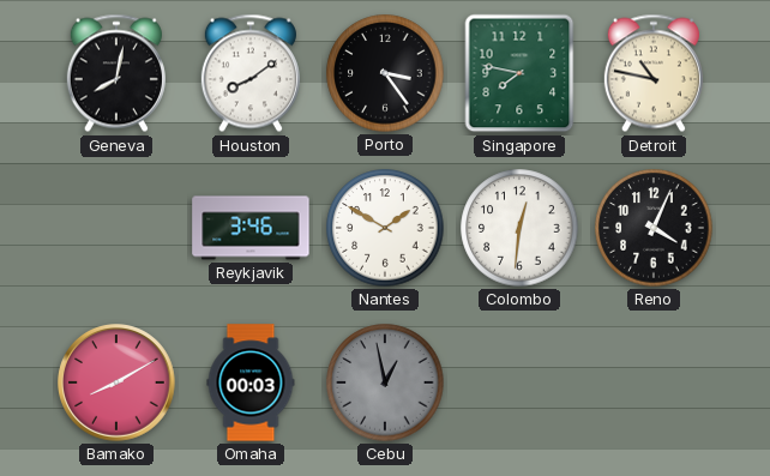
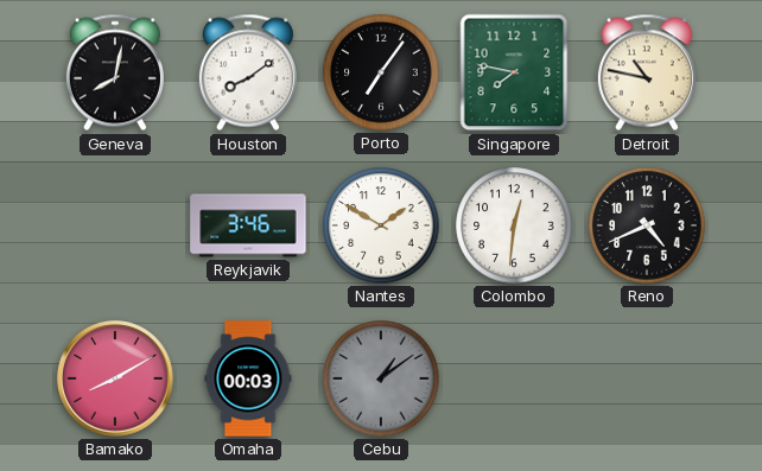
Porto: 3:24 -> 7:06
Reno: 4:04 -> 4:41
Cebu: 12:58 -> 1:09
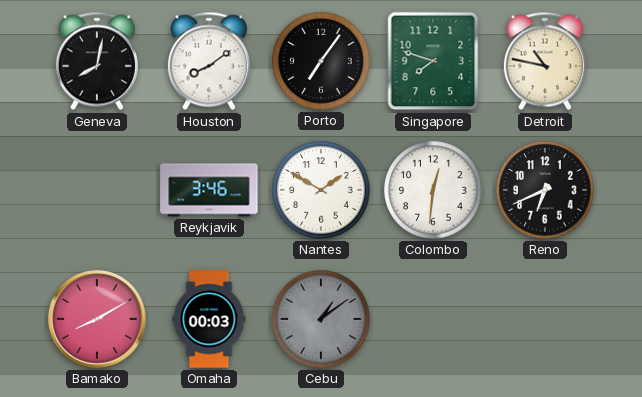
Singapore: 7:47 -> 7:48
Reno: 4:41 -> 6:41
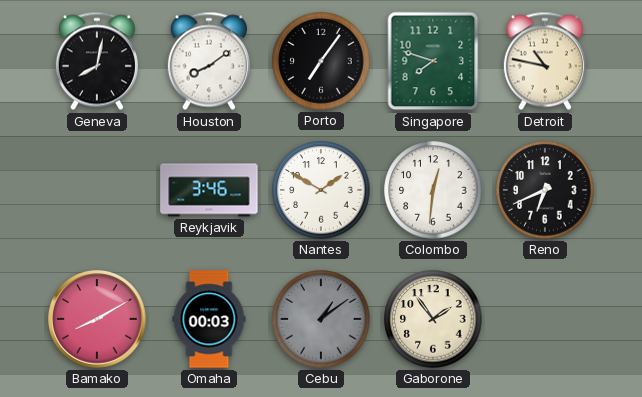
Gaborone: none -> 1:54
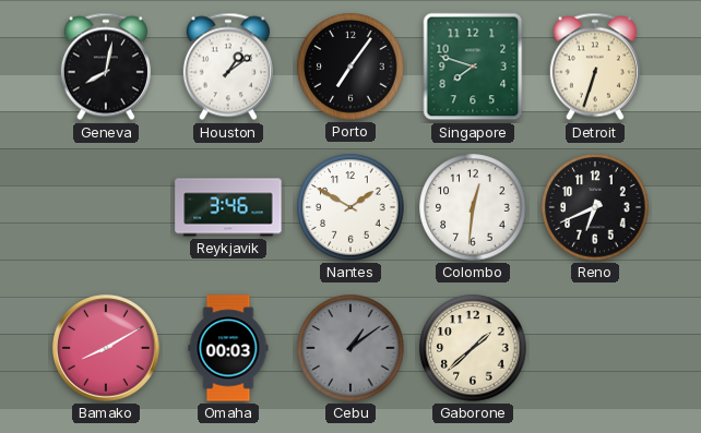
Houston: 8:09 -> 1:09
Detroit: 10:47 -> 6:33
Gaborone: 1:54 -> 1:38
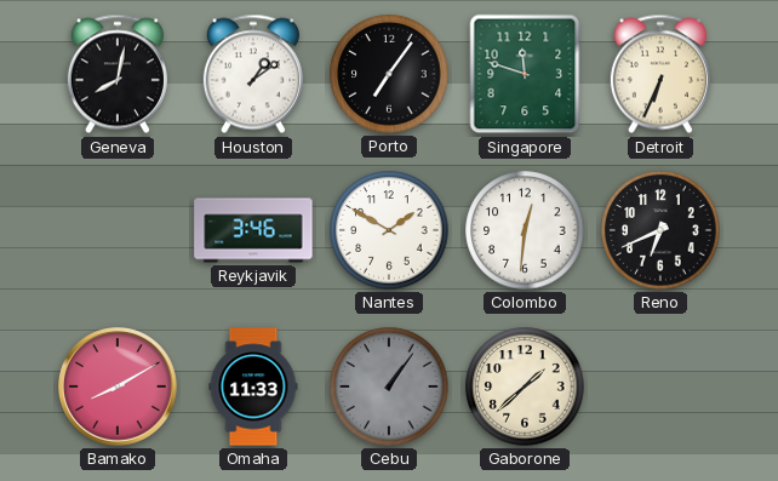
Singapore: 7:48 -> 11:48
Detroit: 6:33 -> 6:34
Omaha: 00:03 -> 11:33
Cebu: 1:09 -> 1:06
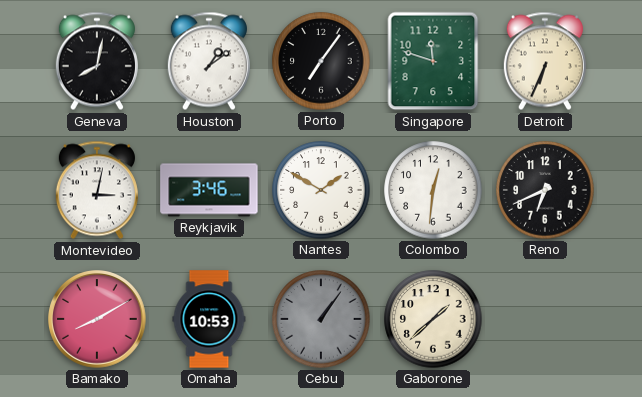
Montevideo: none -> 3:02
Omaha: 11:33 -> 10:53
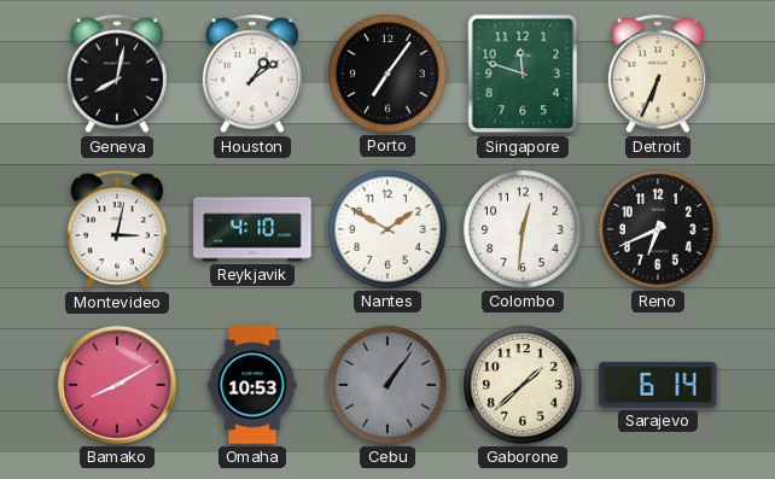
Reykjavik: 3:46 -> 4:10
Sarajevo: none -> 6:14
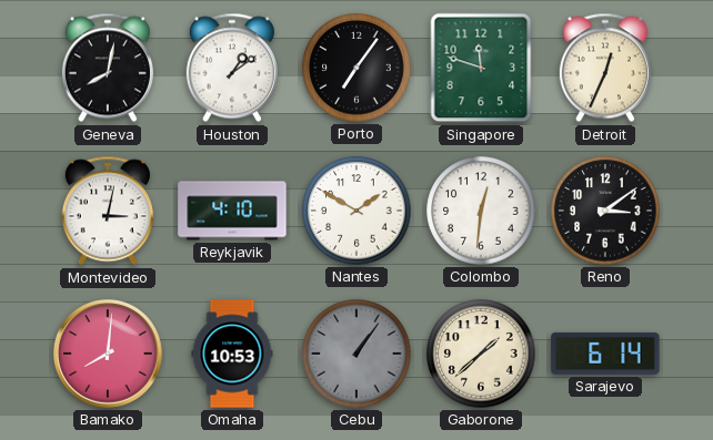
Detroit: 6:34 -> 12:34
Reno: 6:41 -> 3:09
Bamako: 8:10 -> 8:01
